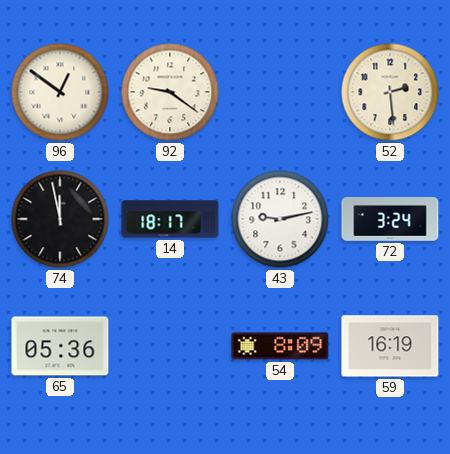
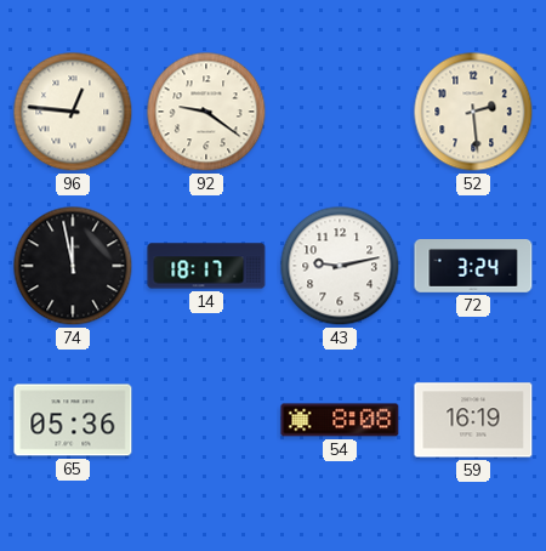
96: 12:51 -> 12:46
54: 8:09 -> 8:08
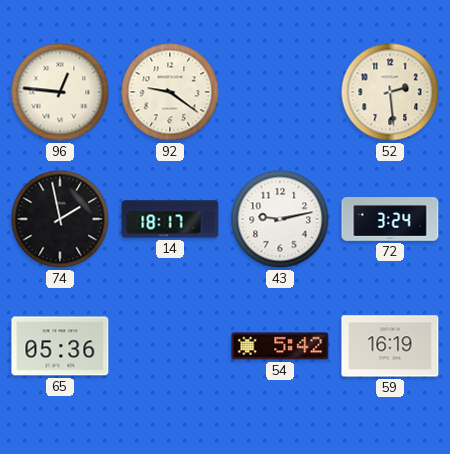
74: 11:58 -> 1:58
54: 8:08 -> 5:42
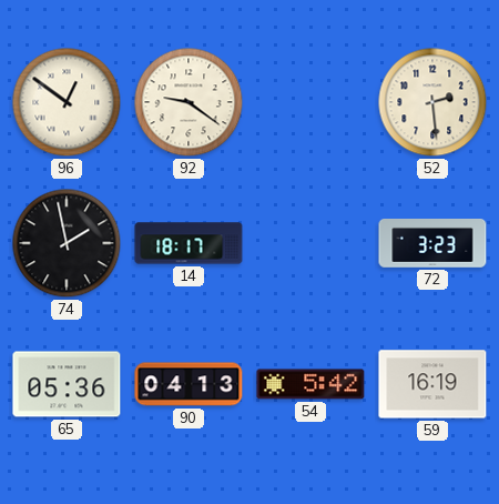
96: 12:46 -> 12:51
43: 9:13 -> none
72: 3:24 -> 3:23
90: none -> 04:13
